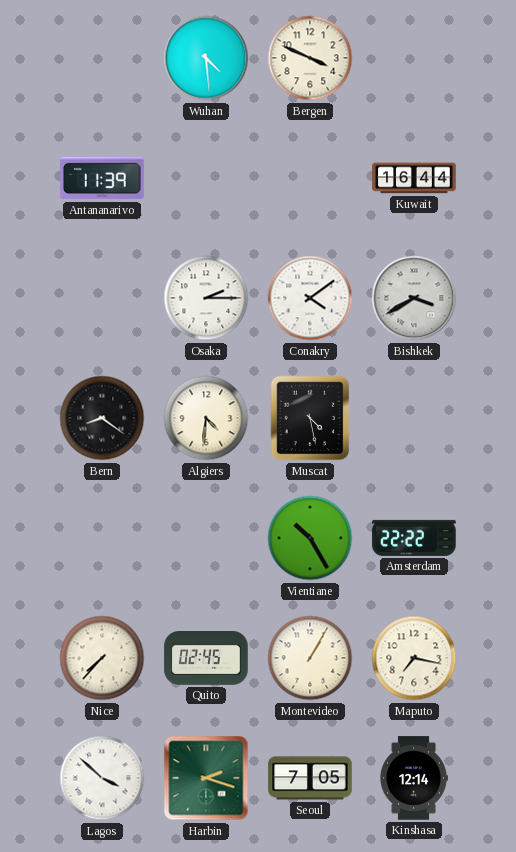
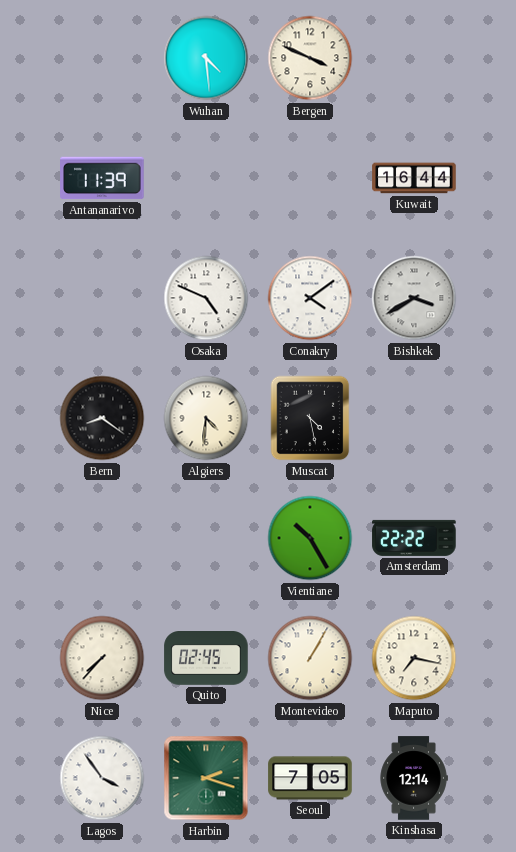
Osaka: 2:15 -> 4:49
Lagos: 3:52 -> 3:54
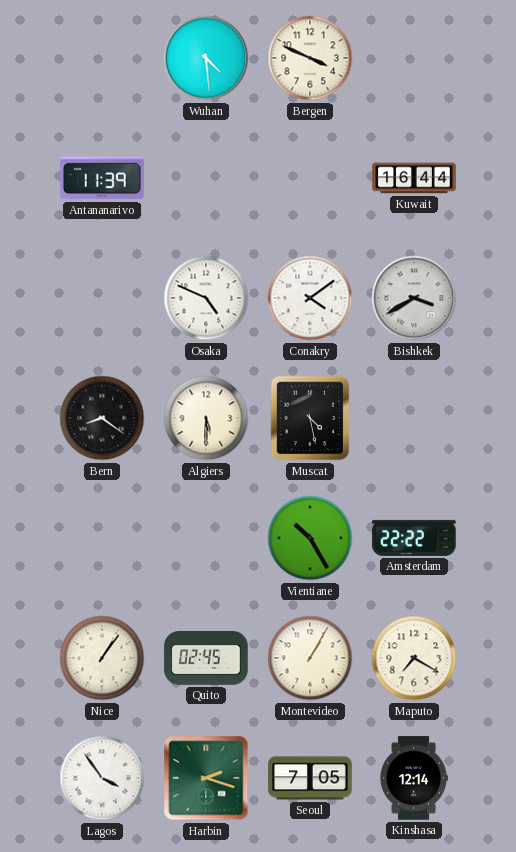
Algiers: 4:31 -> 5:30
Nice: 7:37 -> 1:06
Maputo: 7:17 -> 7:20
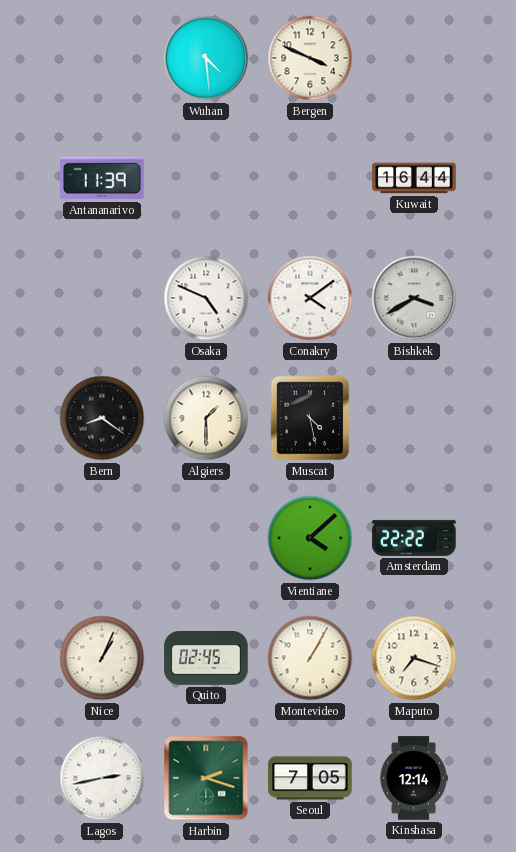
Algiers: 5:30 -> 1:30
Vientiane: 10:25 -> 4:08
Nice: 1:06 -> 1:04
Maputo: 7:20 -> 7:18
Lagos: 3:54 -> 2:43
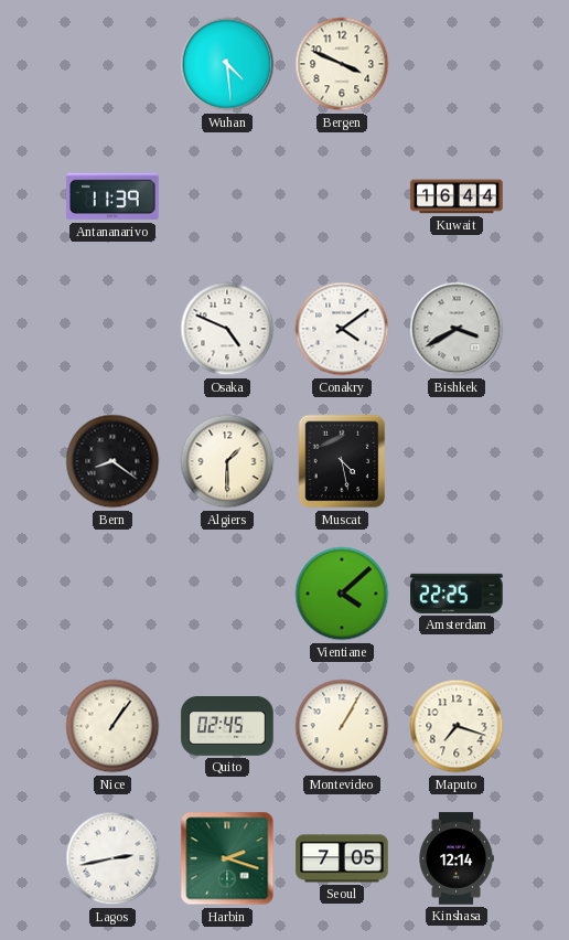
Amsterdam: 22:22 -> 22:25
Nice: 1:04 -> 1:06
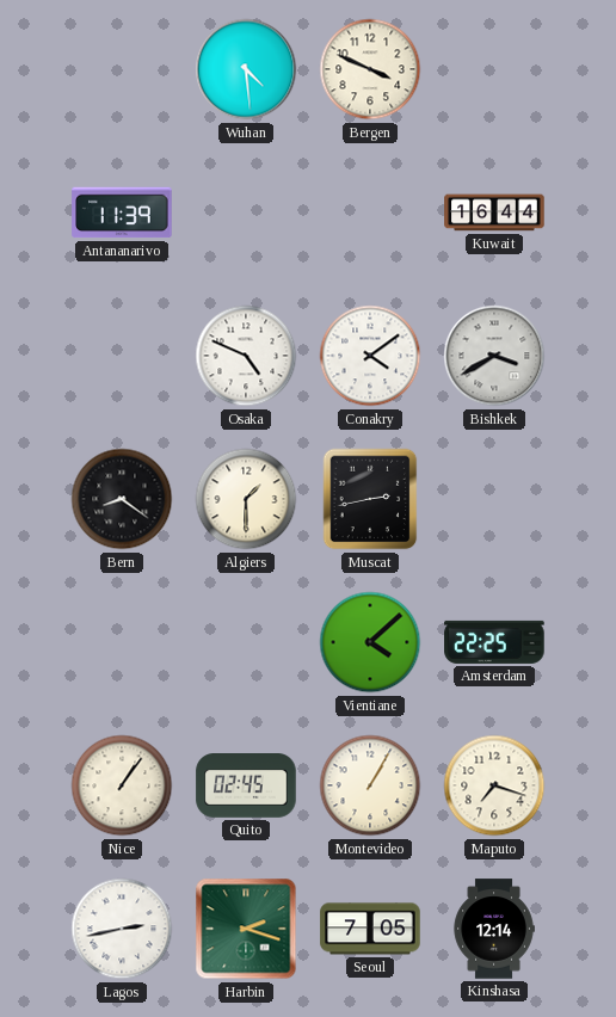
Muscat: 4:28 -> 2:43
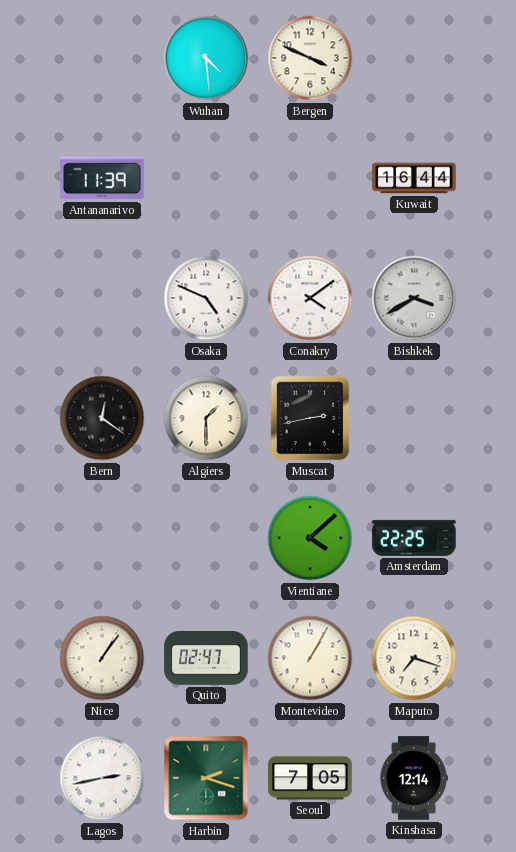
Bern: 8:21 -> 12:21
Quito: 02:45 -> 02:47
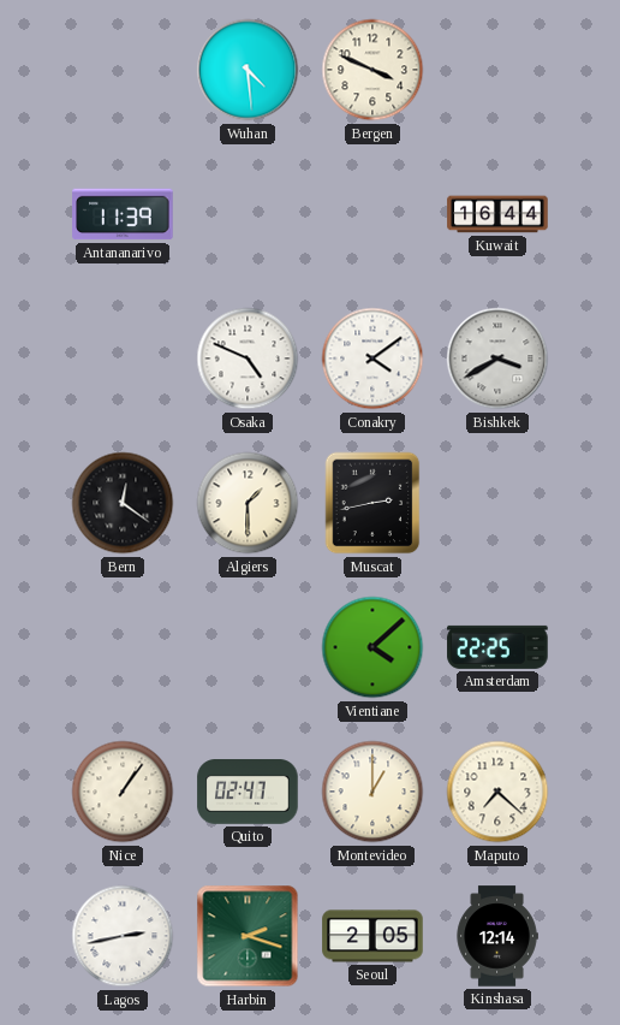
Montevideo: 1:05 -> 1:00
Maputo: 7:18 -> 7:22
Seoul: 7:05 -> 2:05
